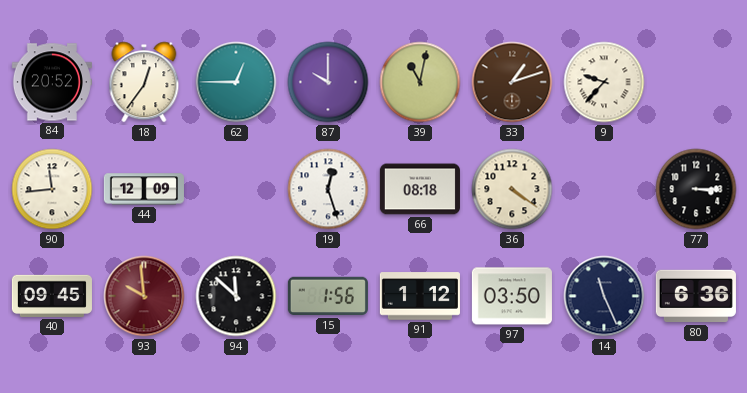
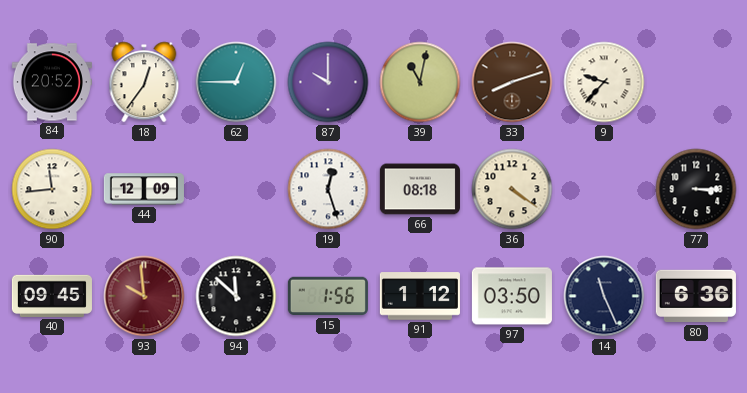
33: 1:12 -> 8:12
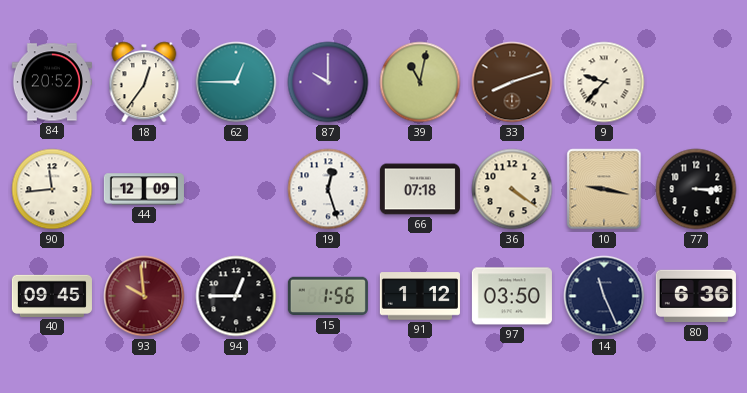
66: 08:18 -> 07:18
10: none -> 9:17
94: 11:52 -> 12:45
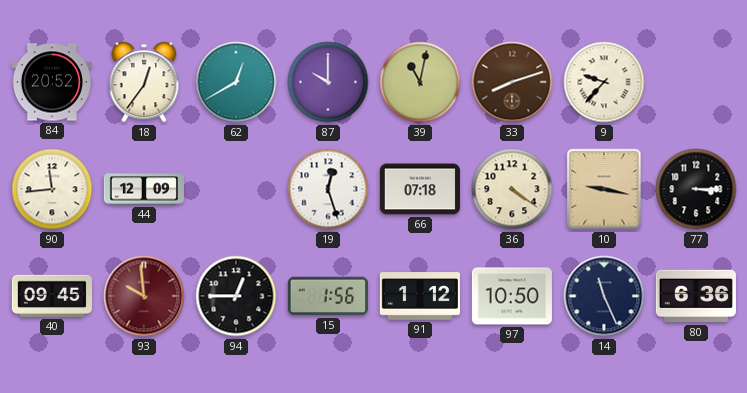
62: 12:45 -> 12:40
97: 03:50 -> 10:50
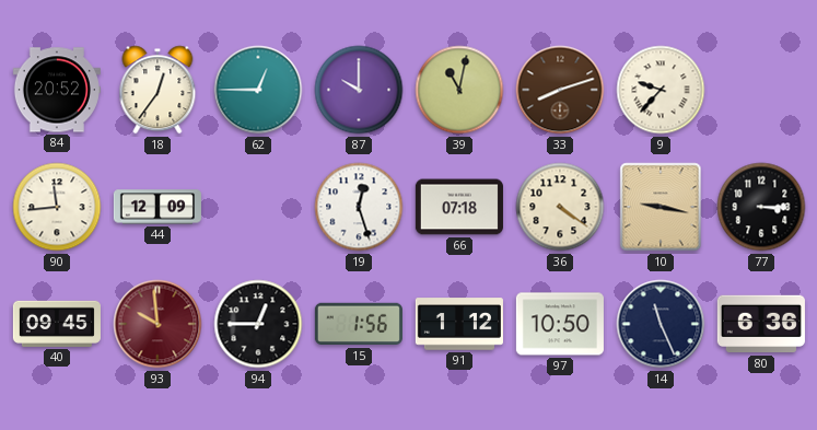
62: 12:40 -> 12:45
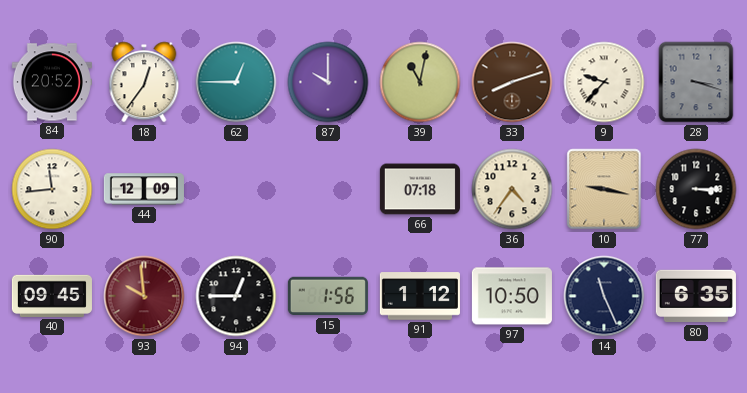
28: none -> 3:18
19: 12:27 -> none
36: 4:21 -> 4:36
80: 6:36 -> 6:35
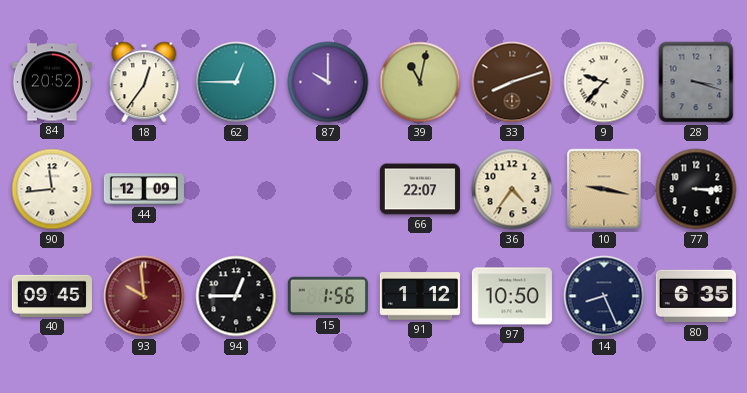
66: 07:18 -> 22:07
14: 11:26 -> 8:26
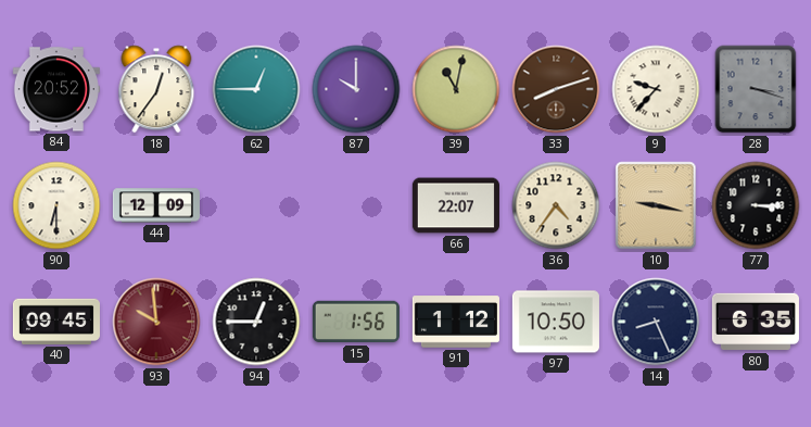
90: 11:44 -> 6:30
